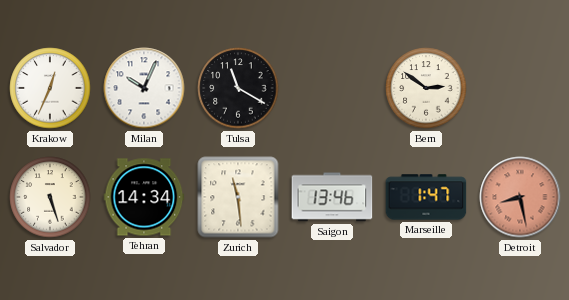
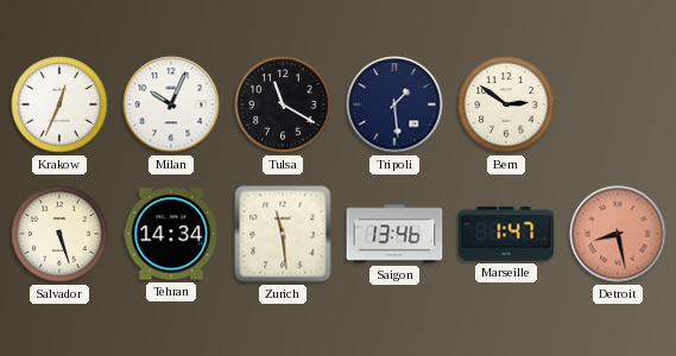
Tripoli: none -> 1:29
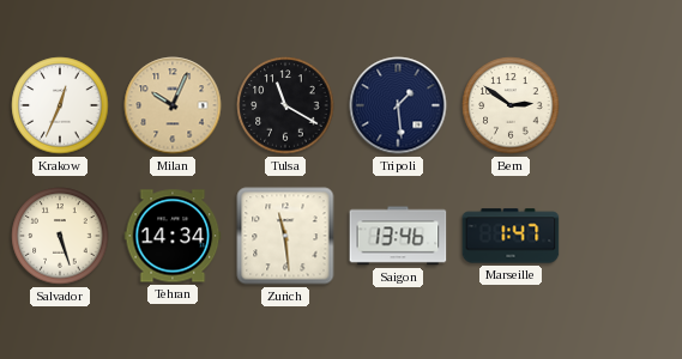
Milan dial: white -> champagne
Detroit: 8:28 -> none
